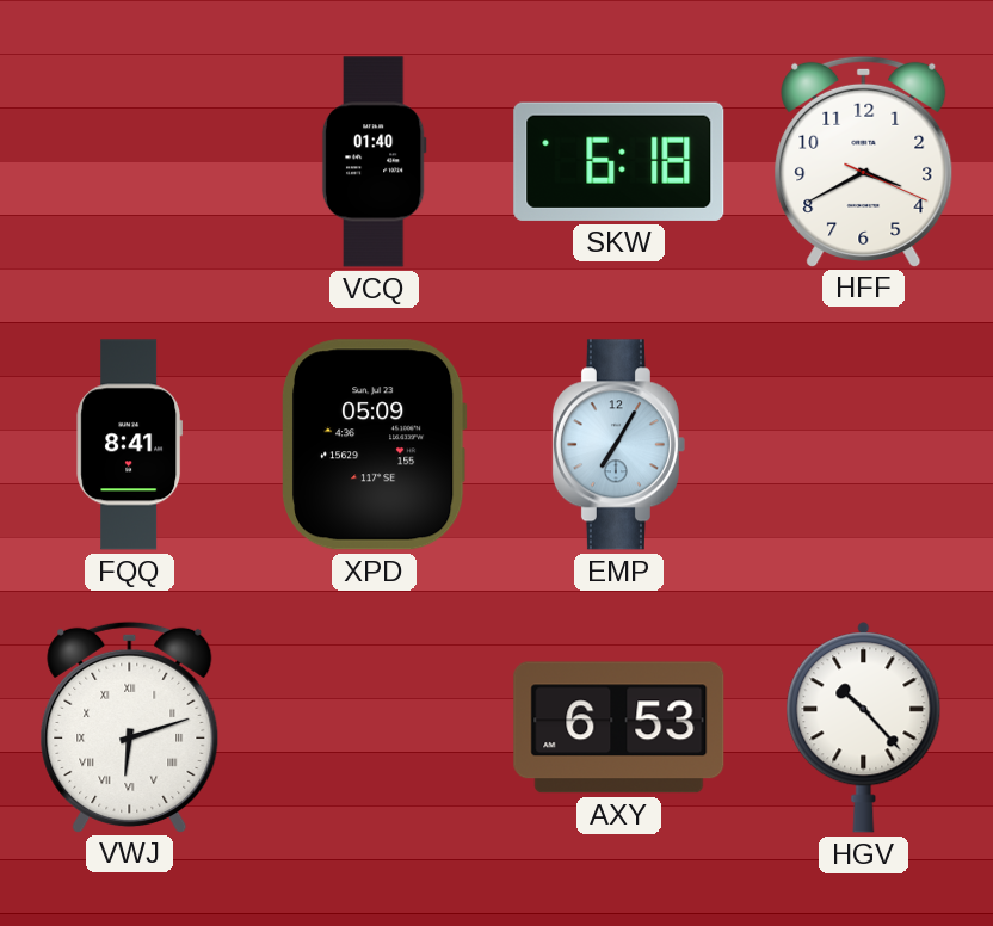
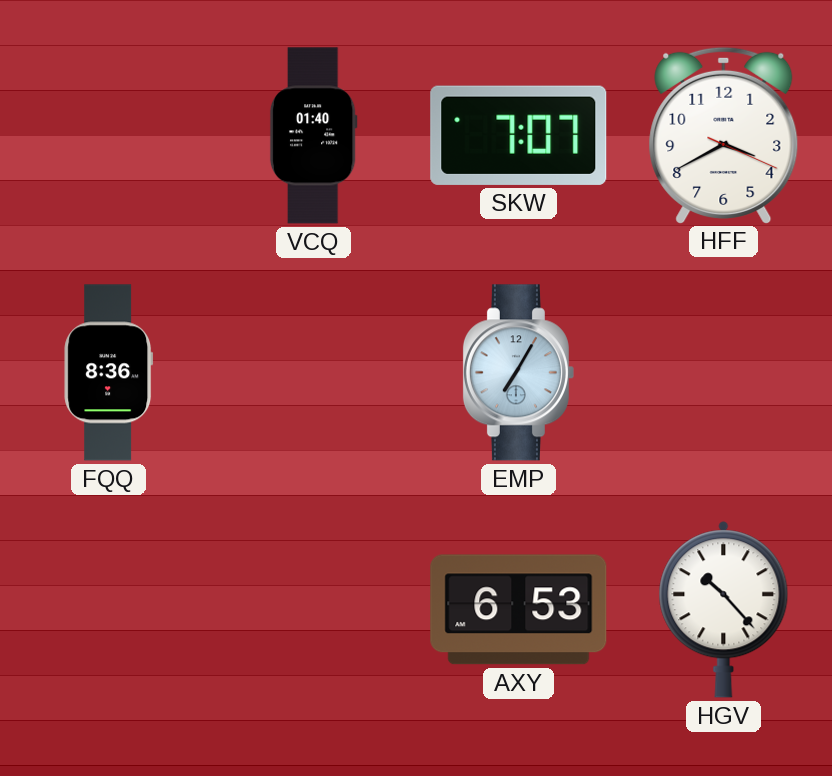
SKW: 6:18 -> 7:07
FQQ: 8:41 -> 8:36
XPD: 05:09 -> none
VWJ: 6:12 -> none
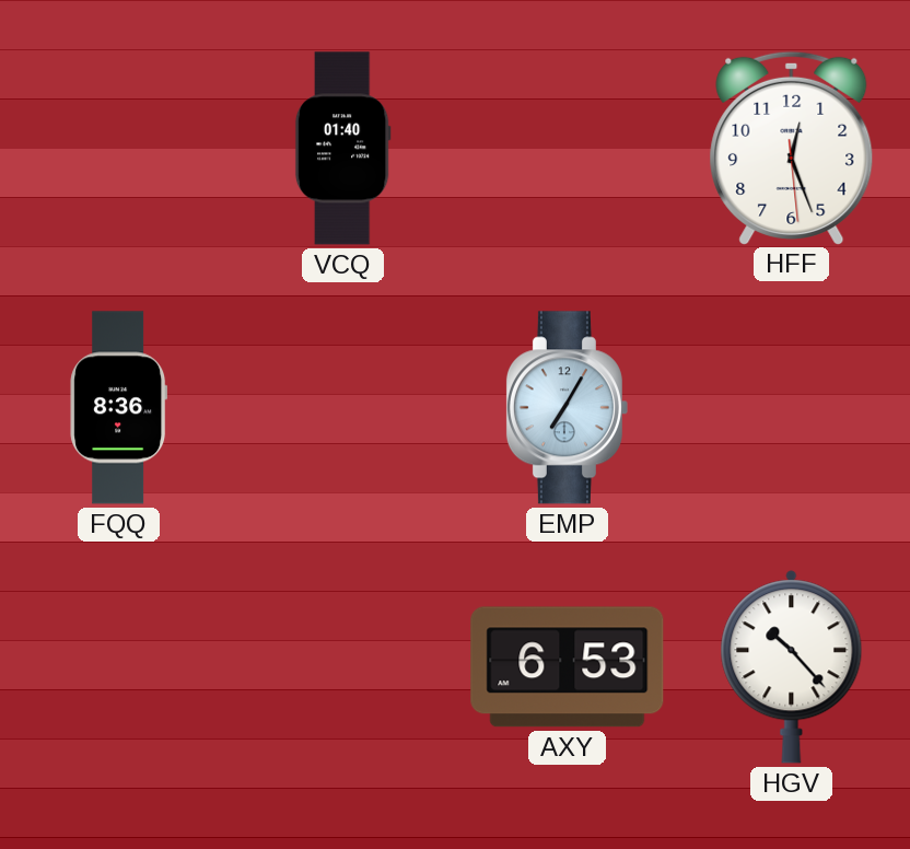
SKW: 7:07 -> none
HFF: 3:40 -> 12:26
